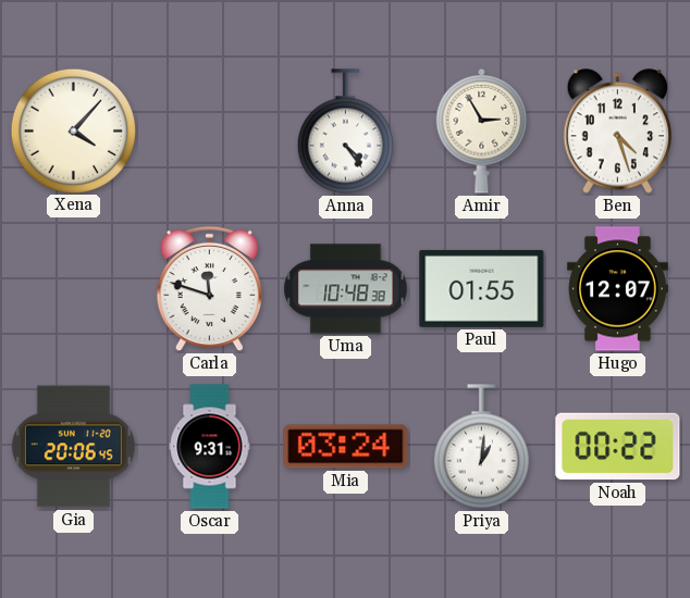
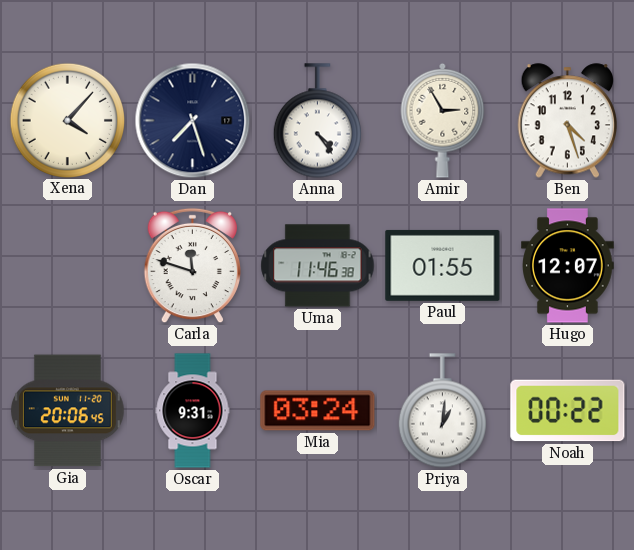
Dan: none -> 7:27
Uma: 10:48 -> 11:46
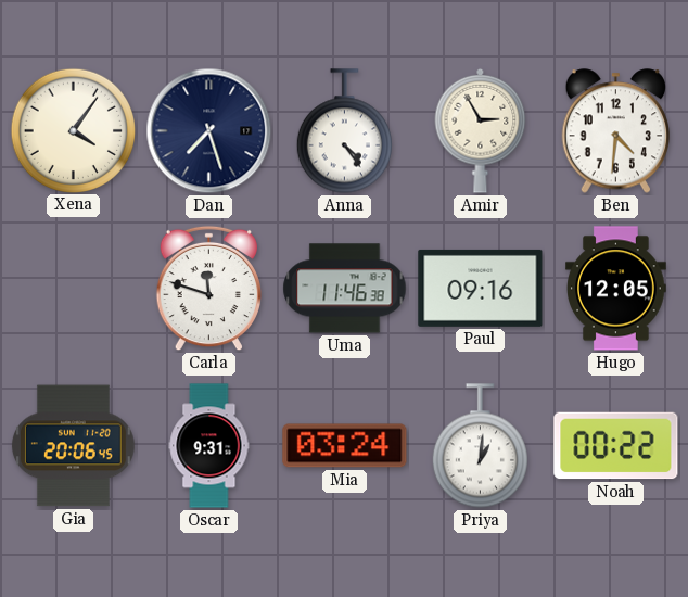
Xena: 4:07 -> 4:06
Ben: 4:27 -> 4:31
Paul: 01:55 -> 09:16
Hugo: 12:07 -> 12:05
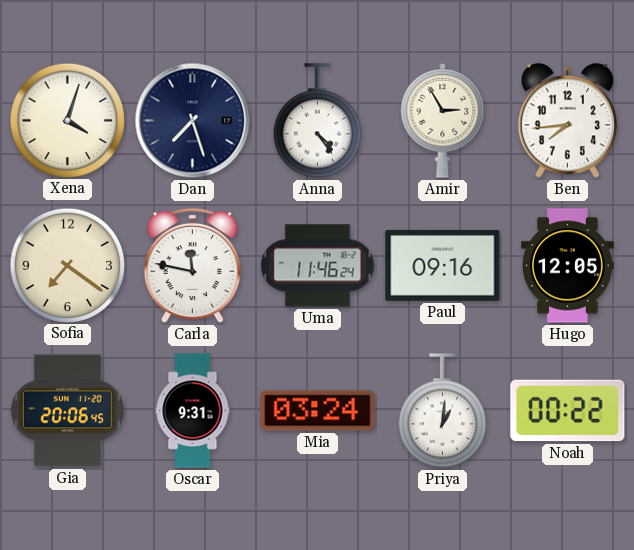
Xena: 4:06 -> 4:03
Ben: 4:31 -> 7:44
Sofia: none -> 7:21
Carla: 11:48 -> 11:47
Uma: 11:46:38 -> 11:46:24
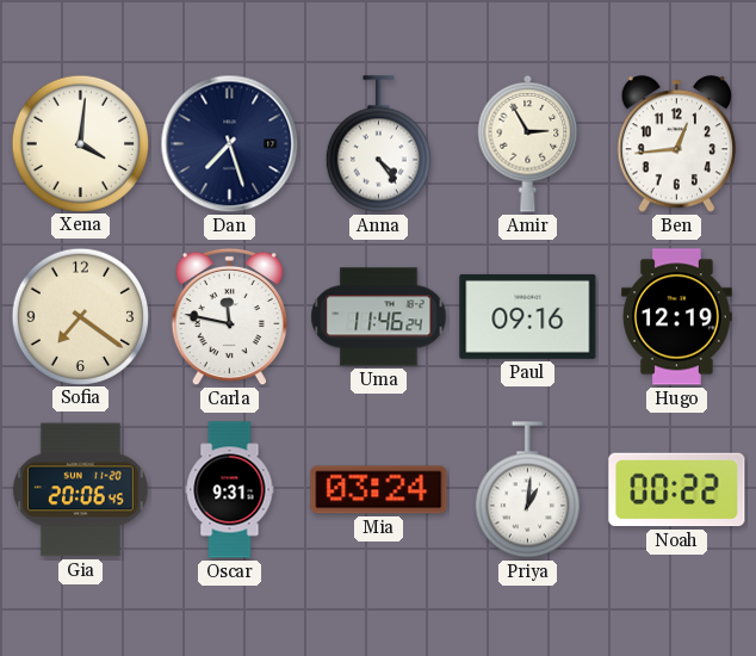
Xena: 4:03 -> 4:01
Ben: 7:44 -> 12:44
Hugo: 12:05 -> 12:19
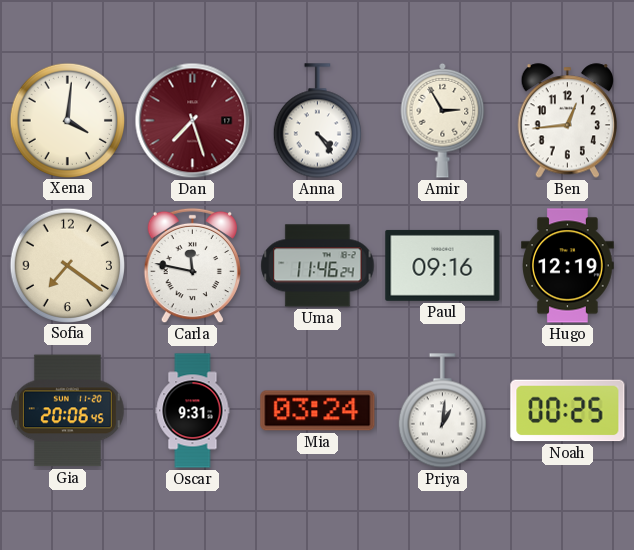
Dan dial: navy -> burgundy
Noah: 00:22 -> 00:25
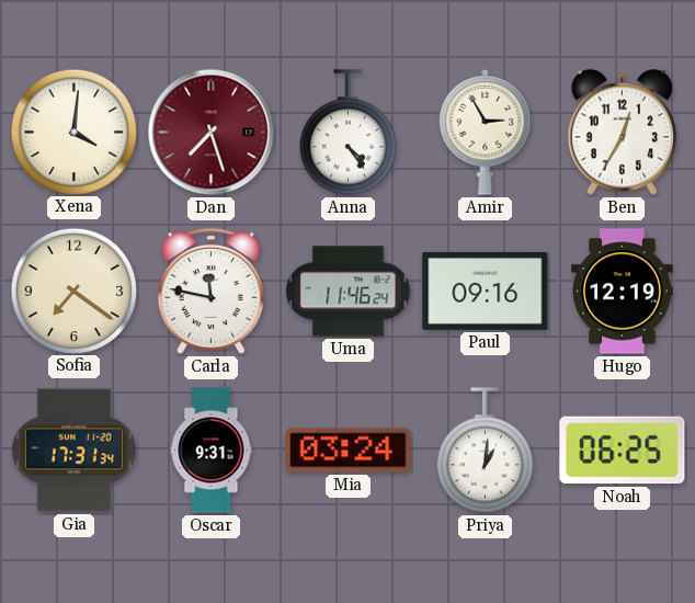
Ben: 12:44 -> 12:35
Gia: 20:06 -> 17:31
Noah: 00:25 -> 06:25
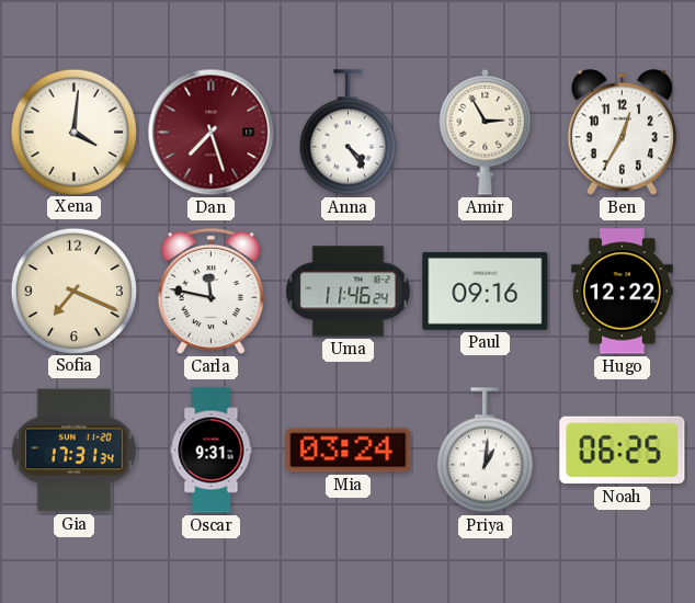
Sofia: 7:21 -> 7:19
Hugo: 12:19 -> 12:22
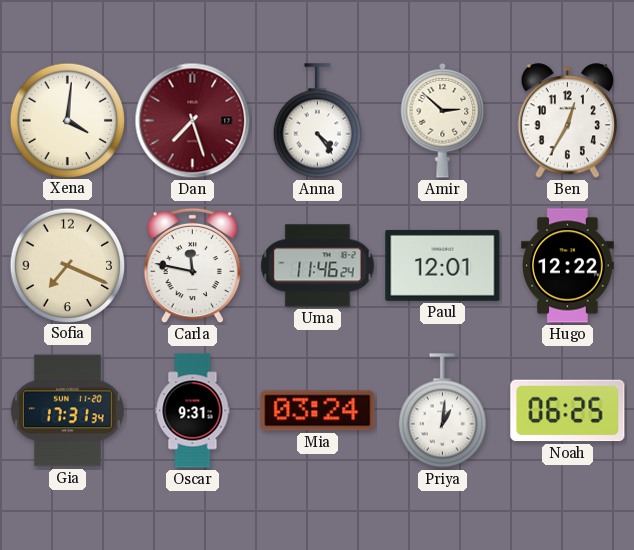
Amir: 2:55 -> 2:52
Paul: 09:16 -> 12:01
